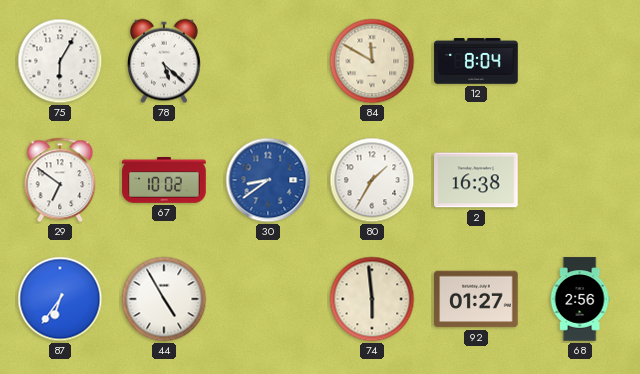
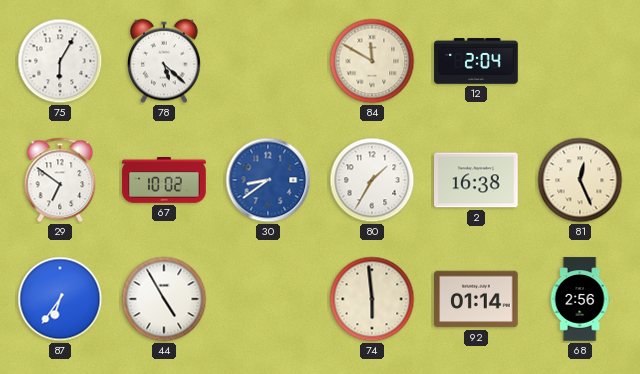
12: 8:04 -> 2:04
81: none -> 12:26
92: 01:27 -> 01:14
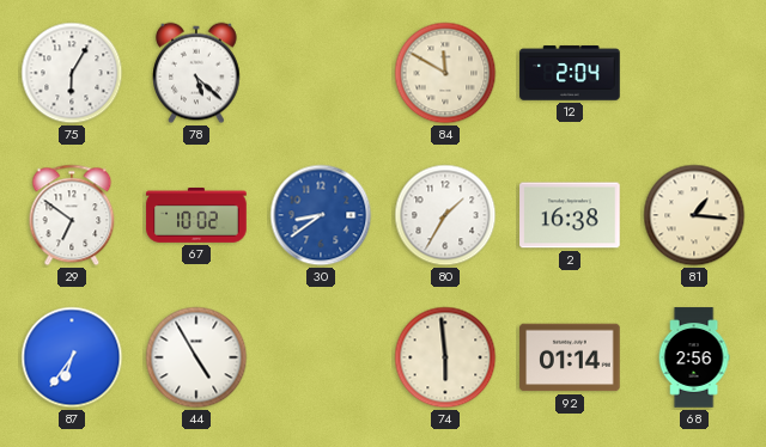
81: 12:26 -> 1:16
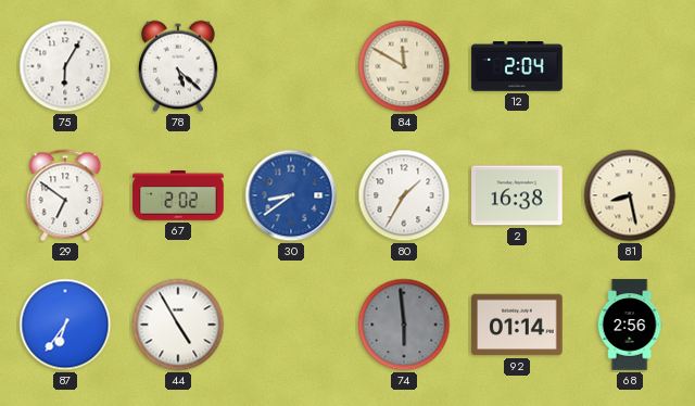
67: 10:02 -> 2:02
81: 1:16 -> 8:28
74 dial: cream -> grey
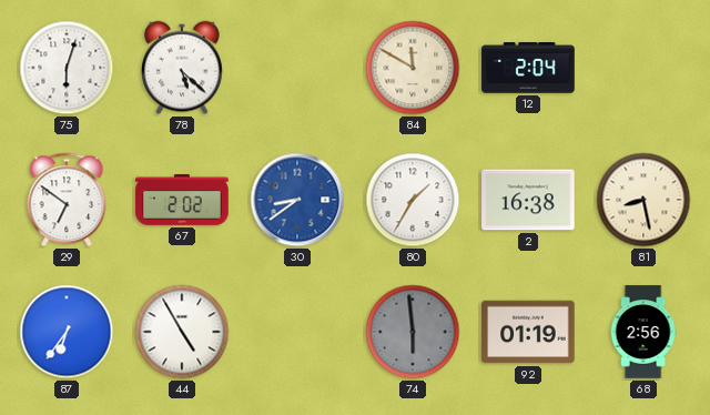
75: 6:05 -> 6:03
92: 01:14 -> 01:19
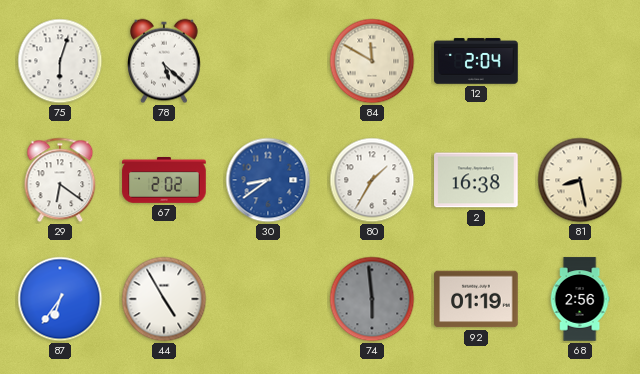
29: 6:51 -> 6:21
